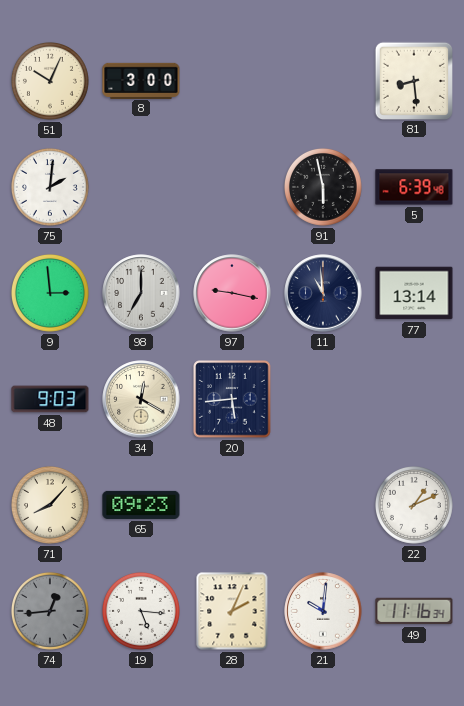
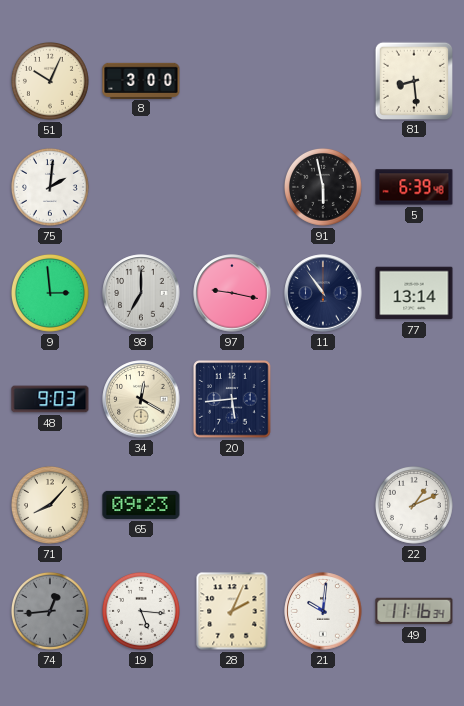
11: 10:59 -> 10:54
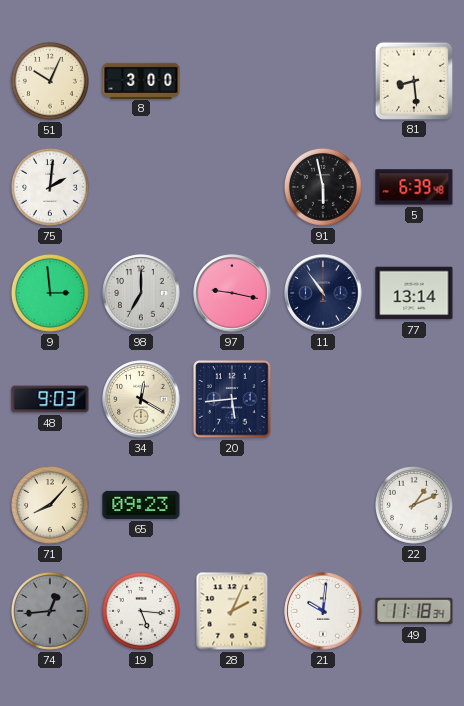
49: 11:16 -> 11:18
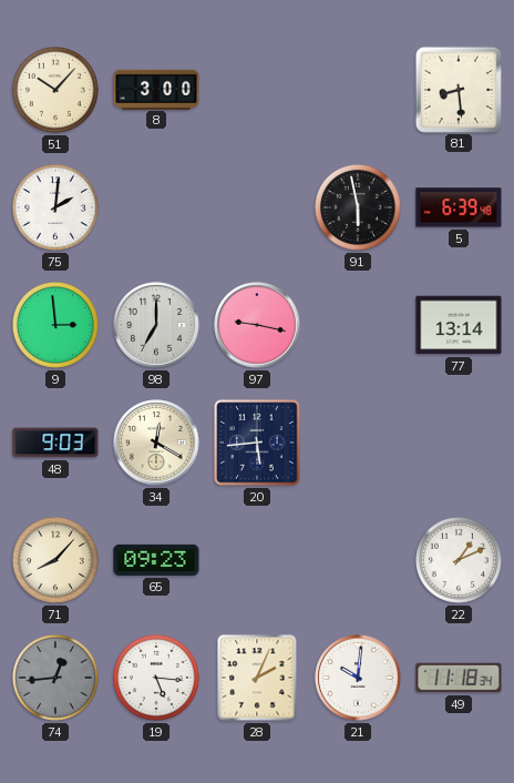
51: 10:04 -> 10:07
11: 10:54 -> none
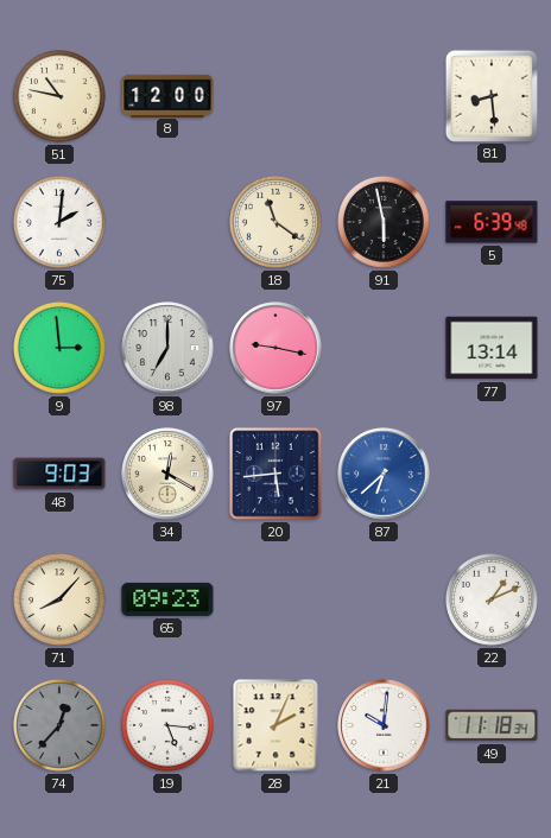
51: 10:07 -> 10:47
8: 3:00 -> 12:00
18: none -> 11:21
87: none -> 6:38
74: 12:44 -> 12:37
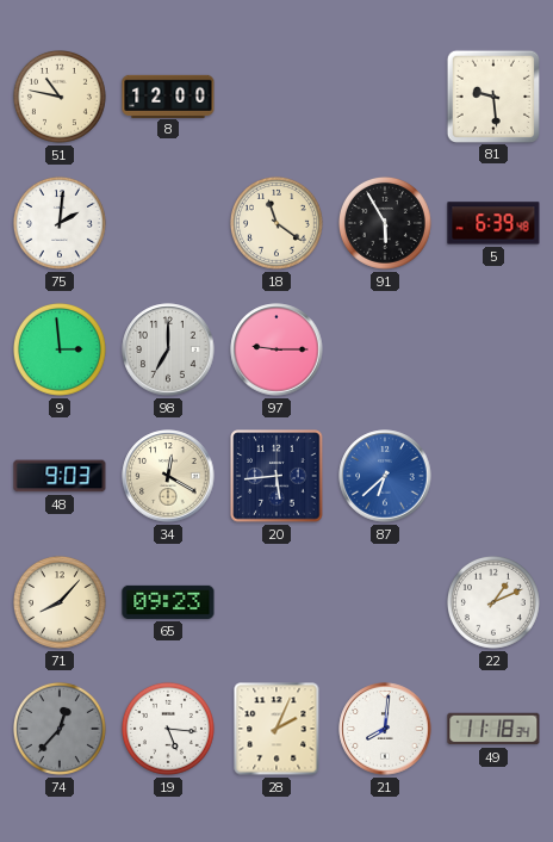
81: 8:29 -> 9:29
91: 5:58 -> 5:55
97: 9:17 -> 9:15
77: 13:14 -> none
21: 10:01 -> 8:01
